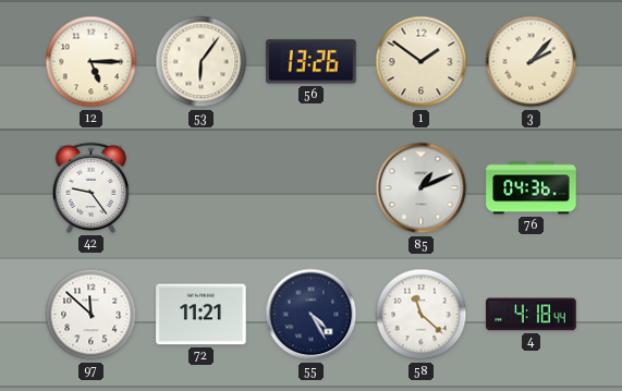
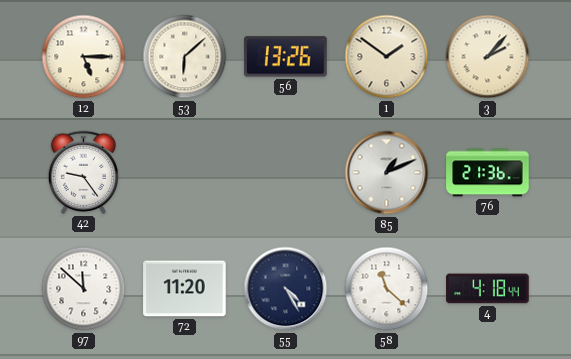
53: 6:06 -> 6:08
76: 04:36 -> 21:36
72: 11:21 -> 11:20
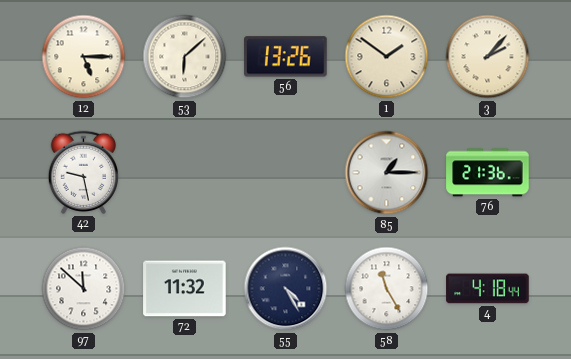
42: 9:24 -> 9:28
85: 1:11 -> 1:15
72: 11:20 -> 11:32
58: 11:22 -> 11:25
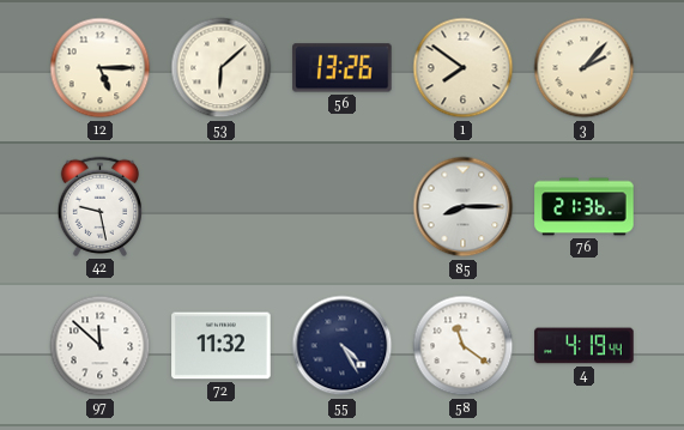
1: 1:51 -> 7:51
85: 1:15 -> 8:15
58: 11:25 -> 11:21
4: 4:18 -> 4:19
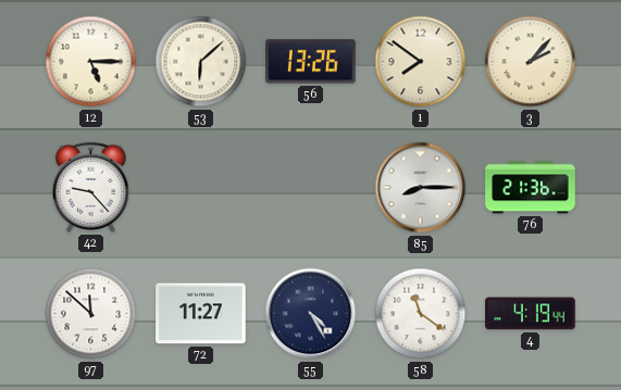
42: 9:28 -> 9:23
72: 11:32 -> 11:27
